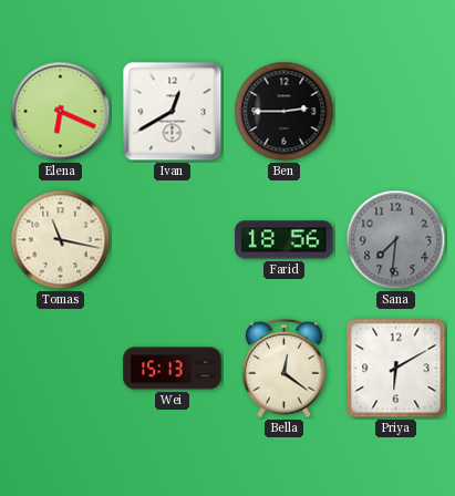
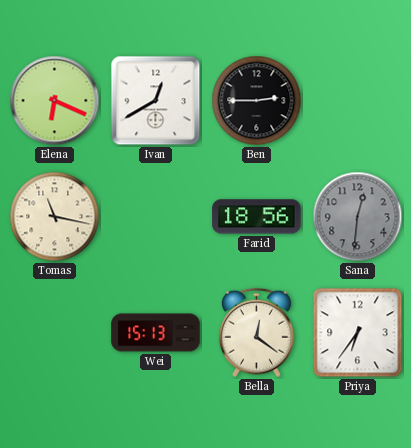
Sana: 7:31 -> 12:31
Priya: 6:10 -> 6:36
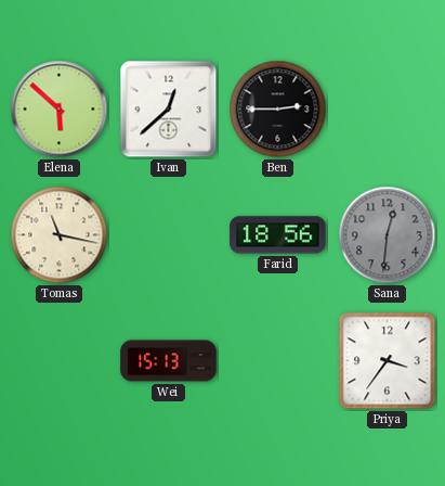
Elena: 6:19 -> 5:52
Ivan: 12:40 -> 12:38
Bella: 12:21 -> none
Priya: 6:36 -> 3:36
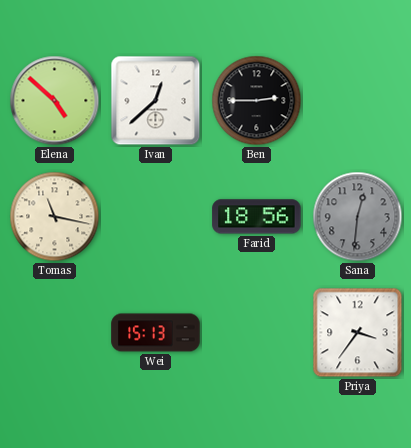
Elena: 5:52 -> 4:52
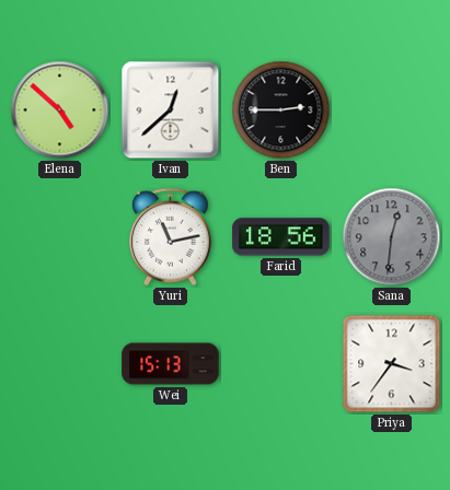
Tomas: 11:17 -> none
Yuri: none -> 11:13
